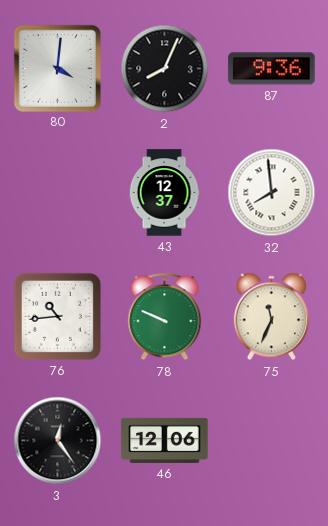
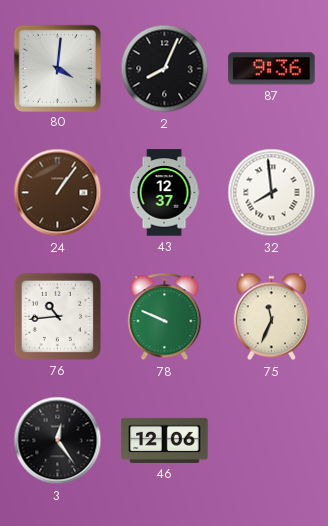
24: none -> 1:06
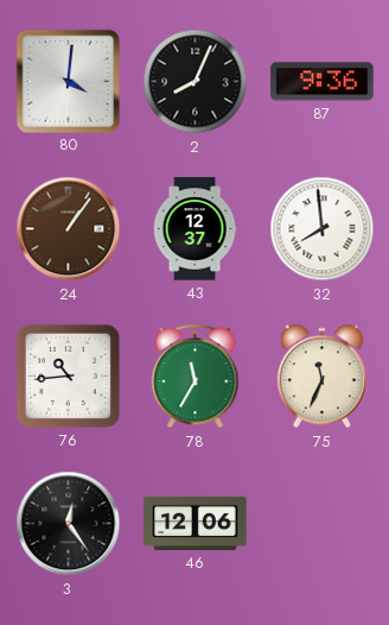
78: 9:49 -> 11:35
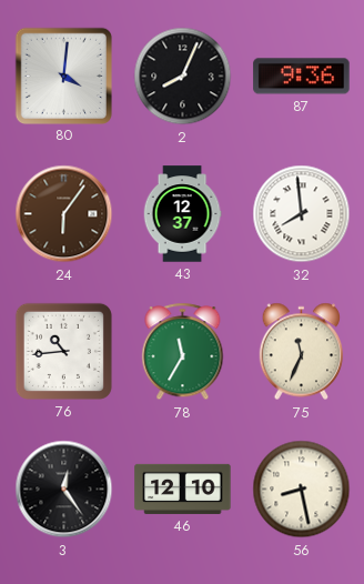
24: 1:06 -> 6:06
46: 12:06 -> 12:10
56: none -> 8:28
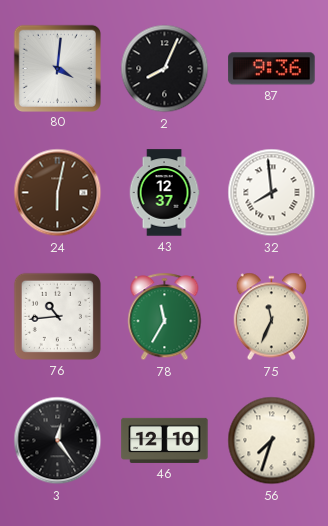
24: 6:06 -> 6:02
56: 8:28 -> 7:33
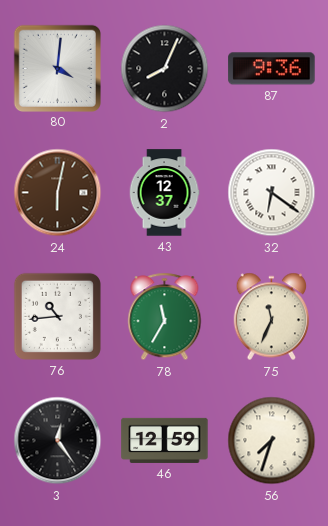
32: 7:59 -> 6:21
46: 12:10 -> 12:59
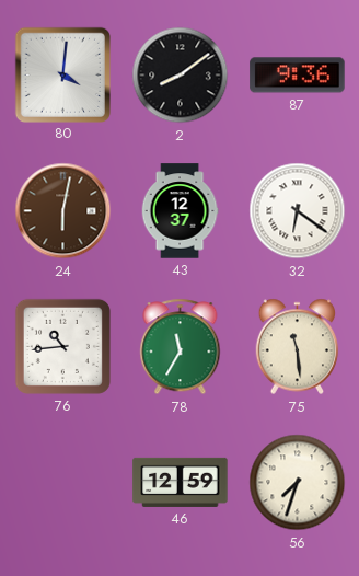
2: 8:04 -> 8:09
75: 11:34 -> 11:29
3: 12:24 -> none
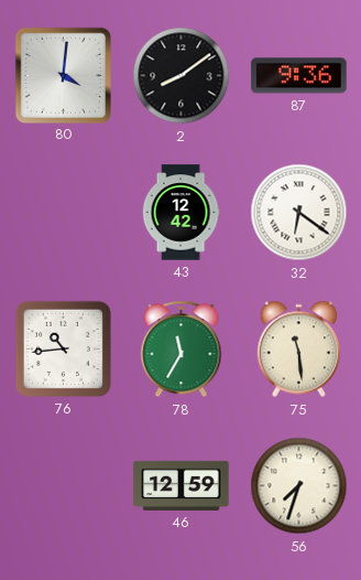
24: 6:02 -> none
43: 12:37 -> 12:42
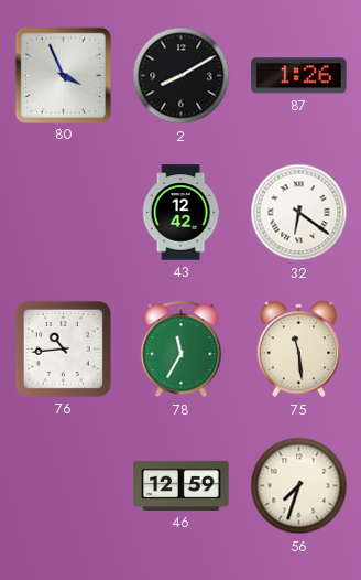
80: 4:01 -> 3:56
2: 8:09 -> 8:10
87: 9:36 -> 1:26
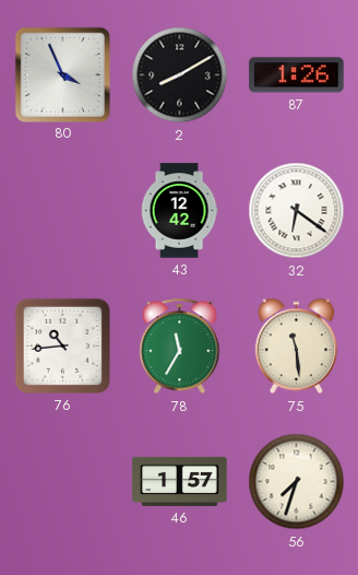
46: 12:59 -> 1:57
